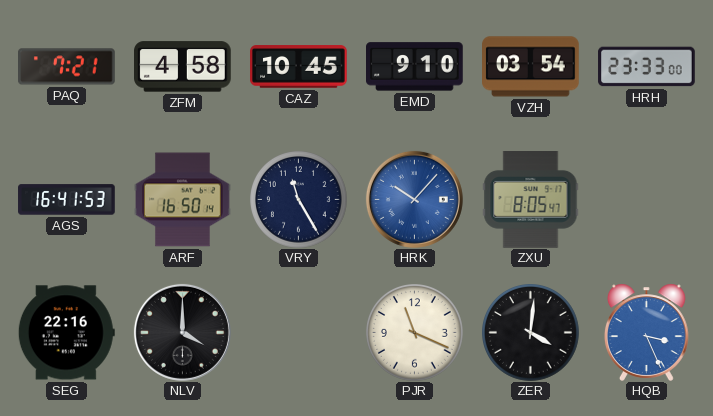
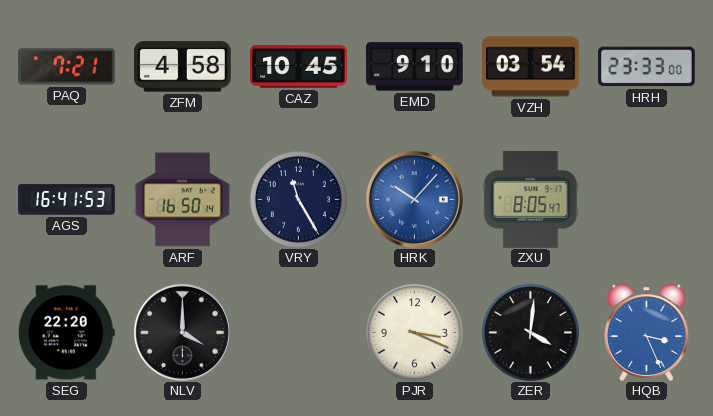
SEG: 22:16 -> 22:20
PJR: 11:19 -> 3:19
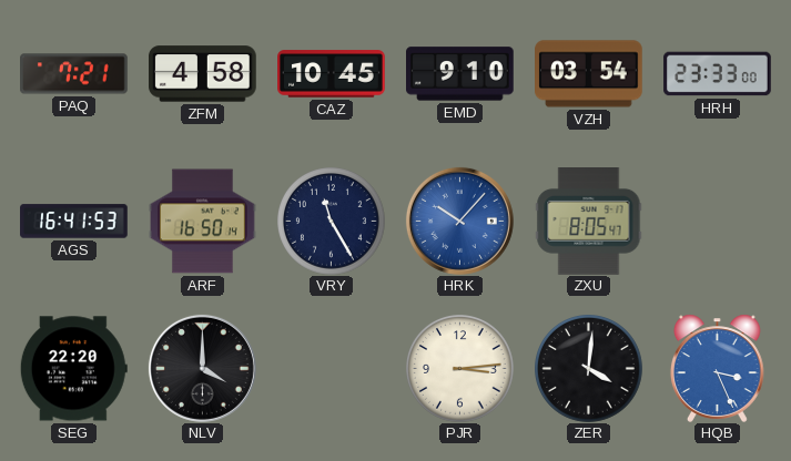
PJR: 3:19 -> 3:14
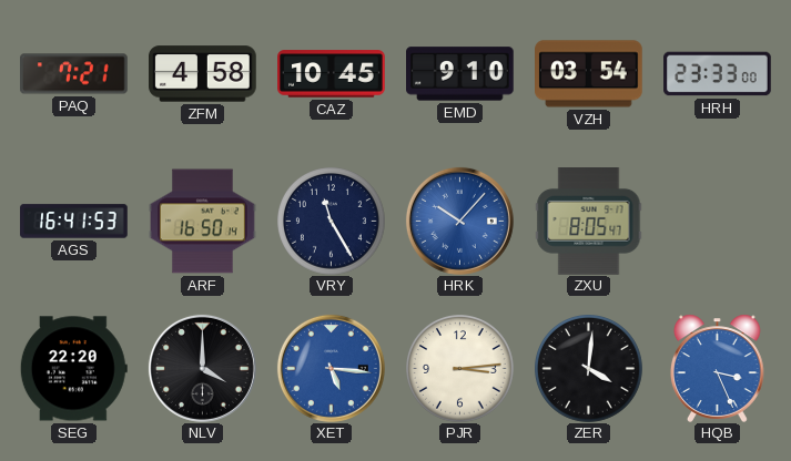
XET: none -> 5:16
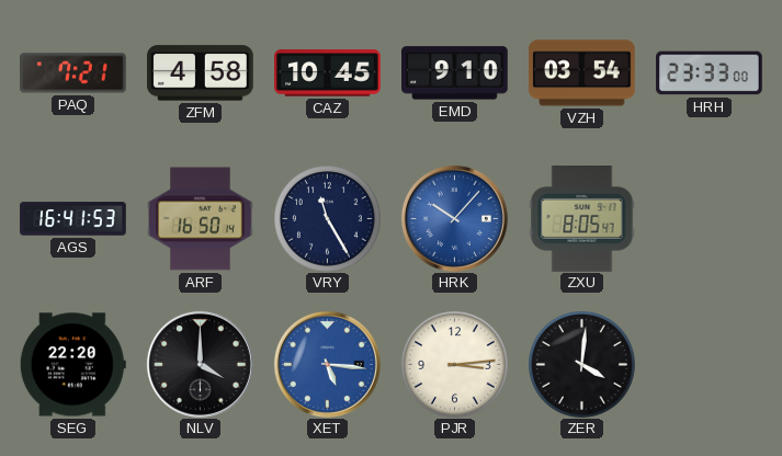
HQB: 3:26 -> none
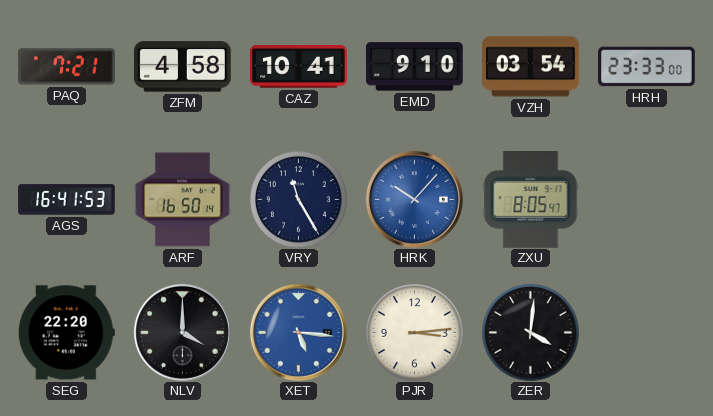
CAZ: 10:45 -> 10:41
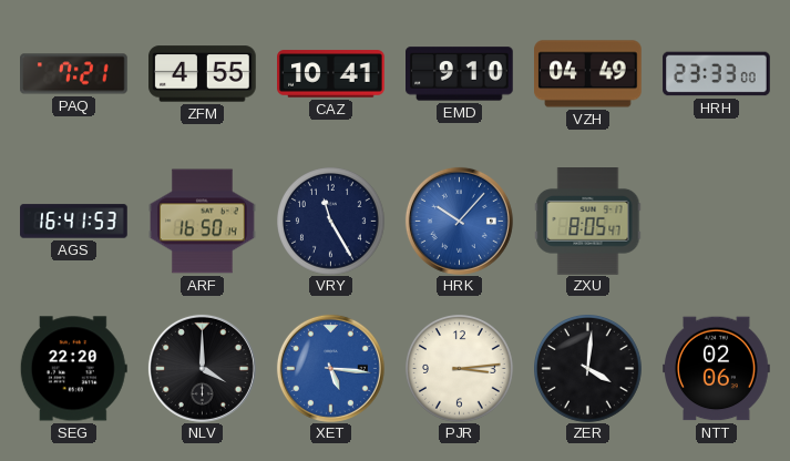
ZFM: 4:58 -> 4:55
VZH: 03:54 -> 04:49
NTT: none -> 02:06
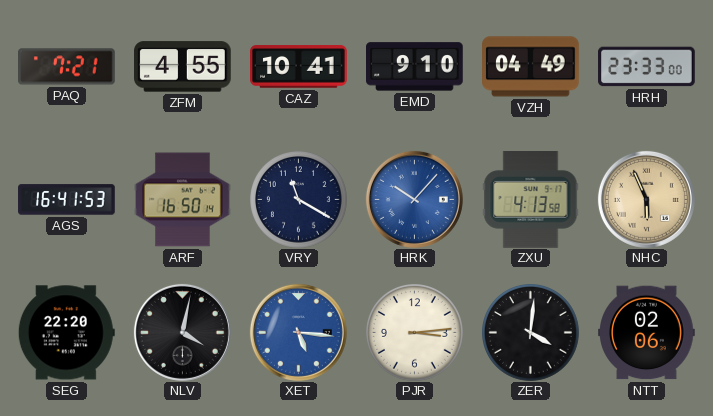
VRY: 11:25 -> 11:20
ZXU: 8:05 -> 4:13
NHC: none -> 5:56
NLV: 4:00 -> 4:02
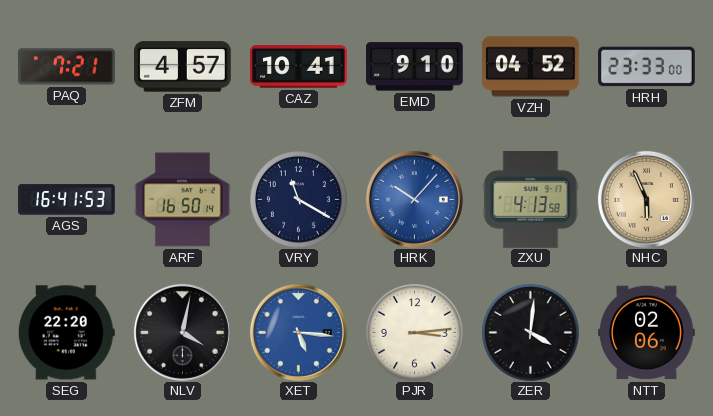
ZFM: 4:55 -> 4:57
VZH: 04:49 -> 04:52
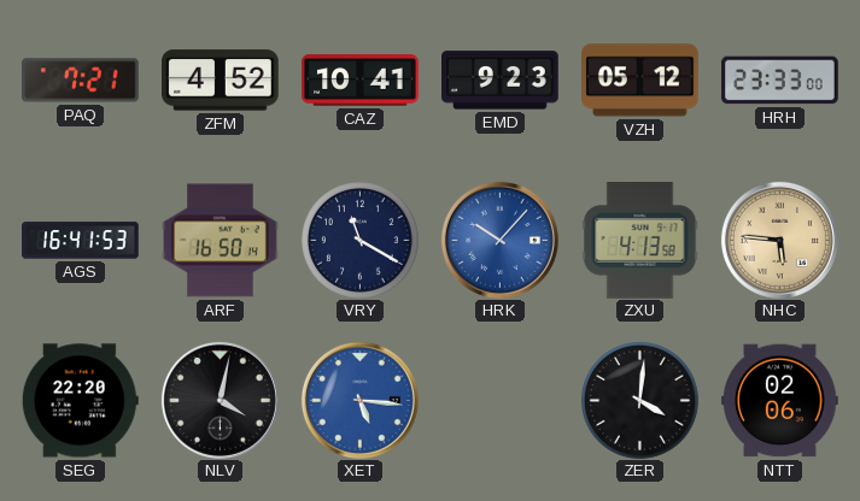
ZFM: 4:57 -> 4:52
EMD: 9:10 -> 9:23
VZH: 04:52 -> 05:12
NHC: 5:56 -> 5:46
PJR: 3:14 -> none
